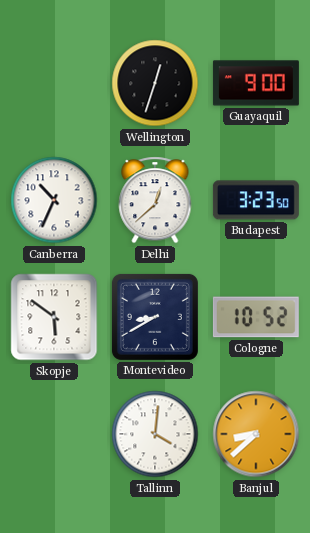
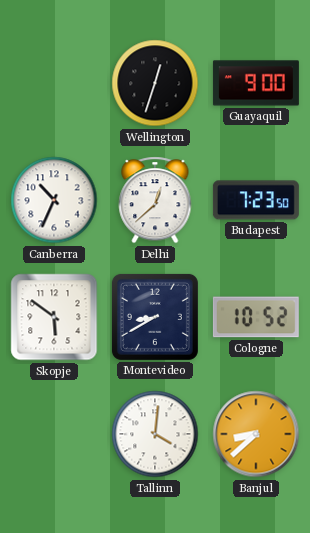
Budapest: 3:23 -> 7:23
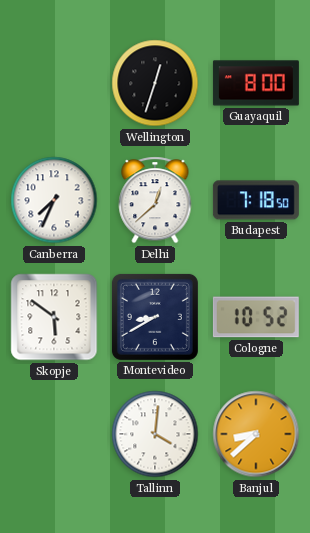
Guayaquil: 9:00 -> 8:00
Canberra: 10:34 -> 7:34
Budapest: 7:23 -> 7:18
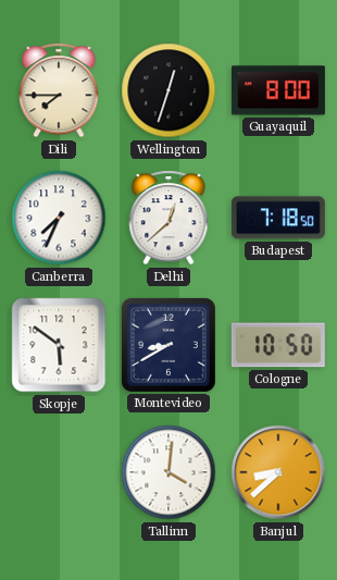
Dili: none -> 7:45
Cologne: 10:52 -> 10:50
